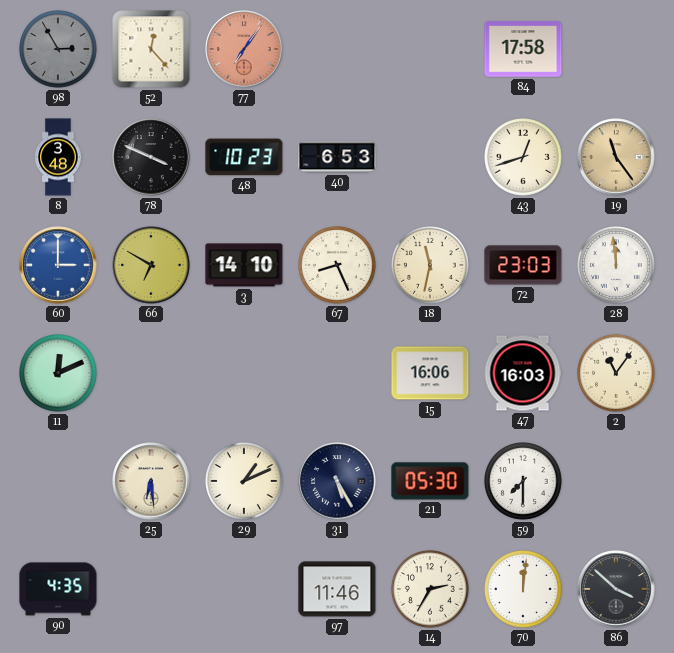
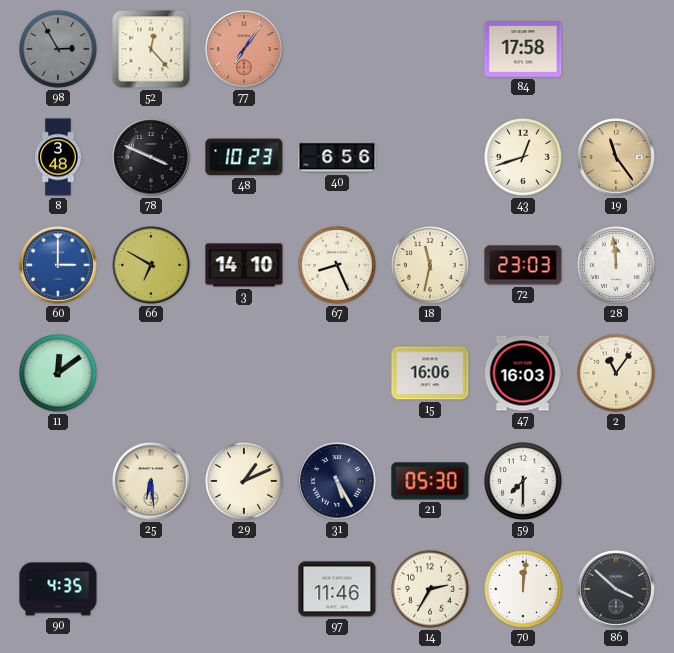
40: 6:53 -> 6:56
11: 12:11 -> 12:09
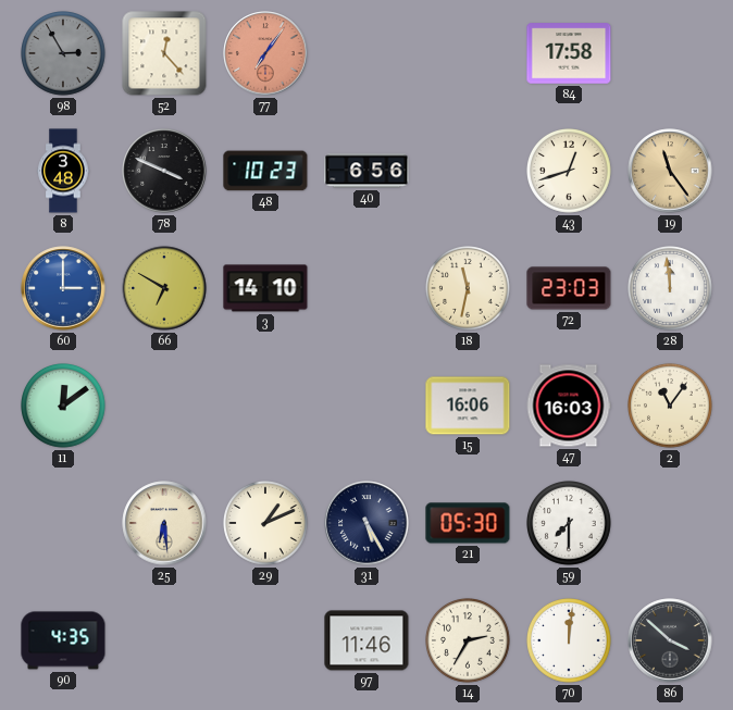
67: 8:26 -> none
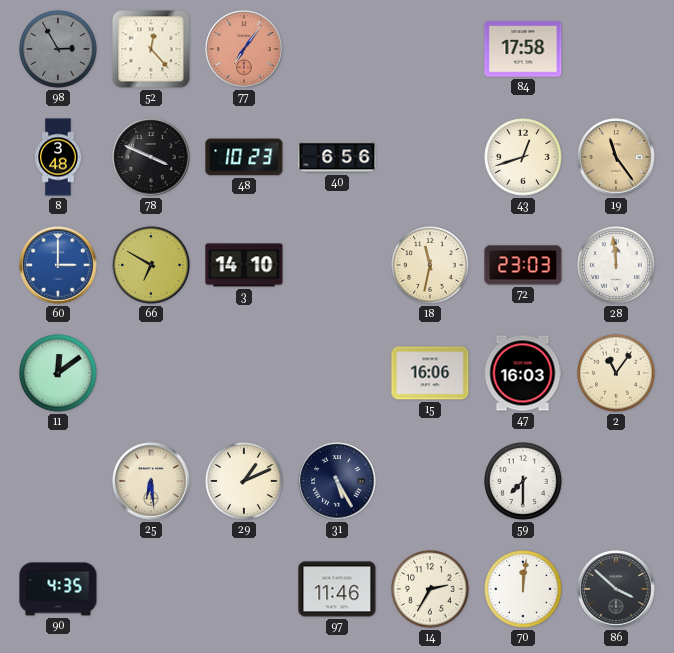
21: 05:30 -> none
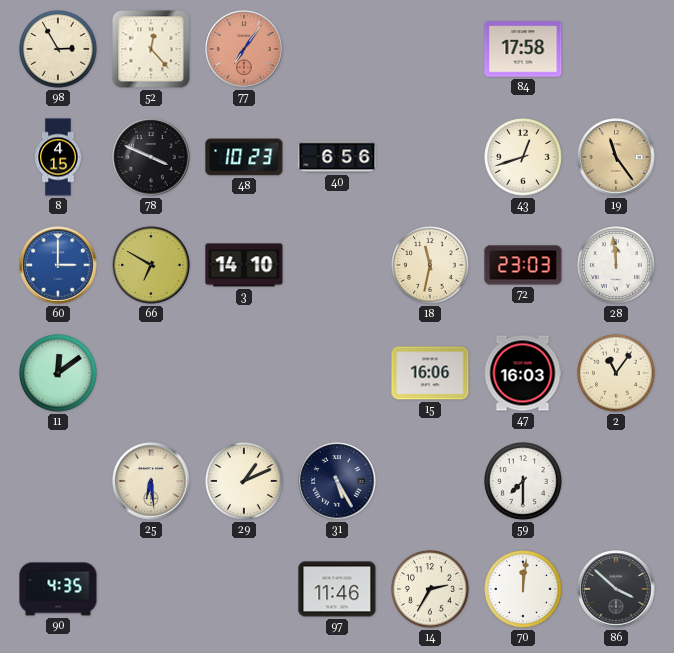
98 dial: grey -> cream
8: 3:48 -> 4:15
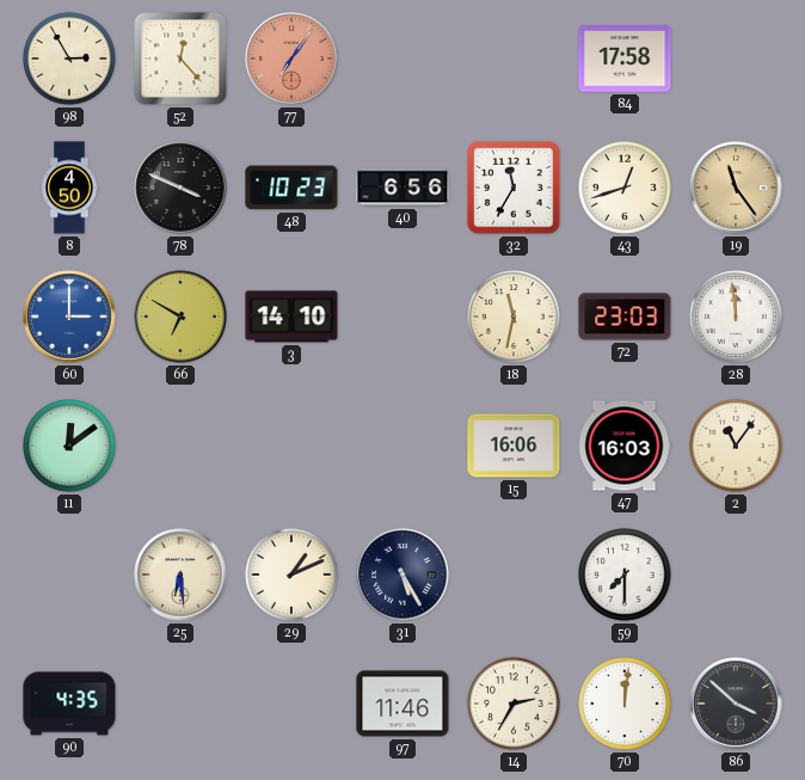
8: 4:15 -> 4:50
32: none -> 11:35
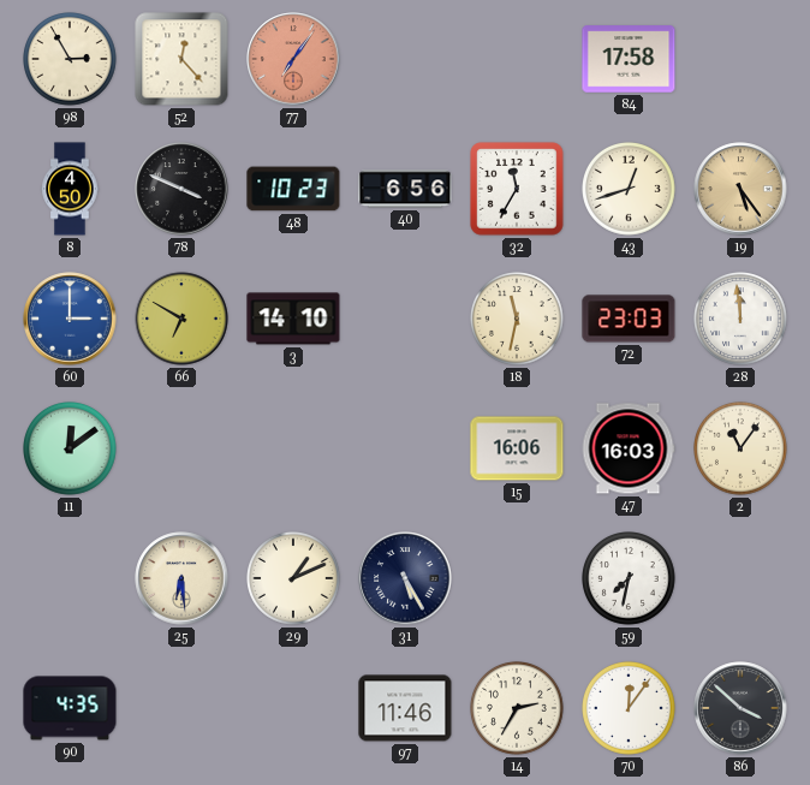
19: 11:24 -> 5:24
59: 7:30 -> 7:32
70: 12:01 -> 12:06
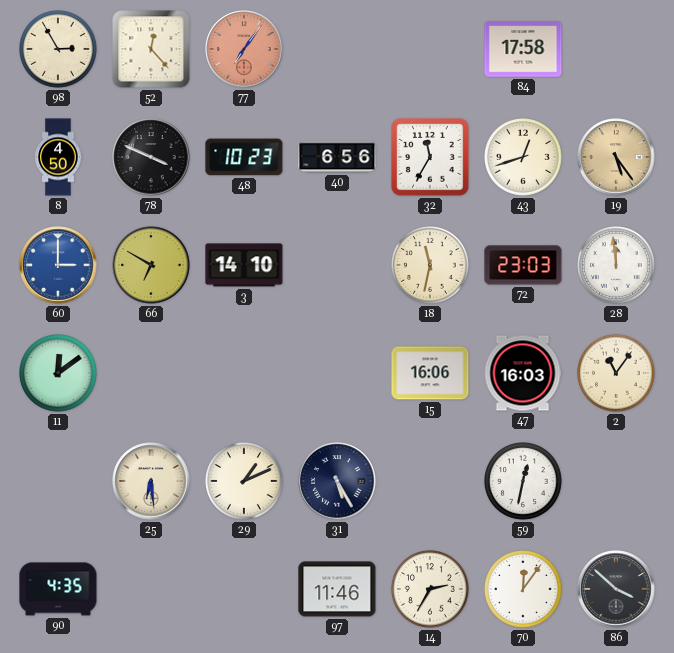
59: 7:32 -> 12:32
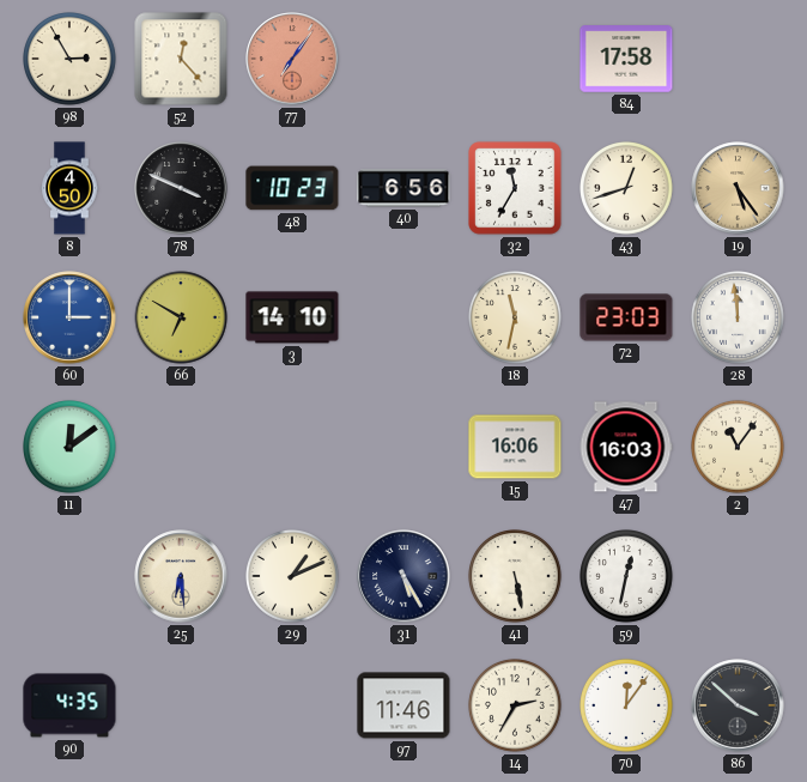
41: none -> 5:28
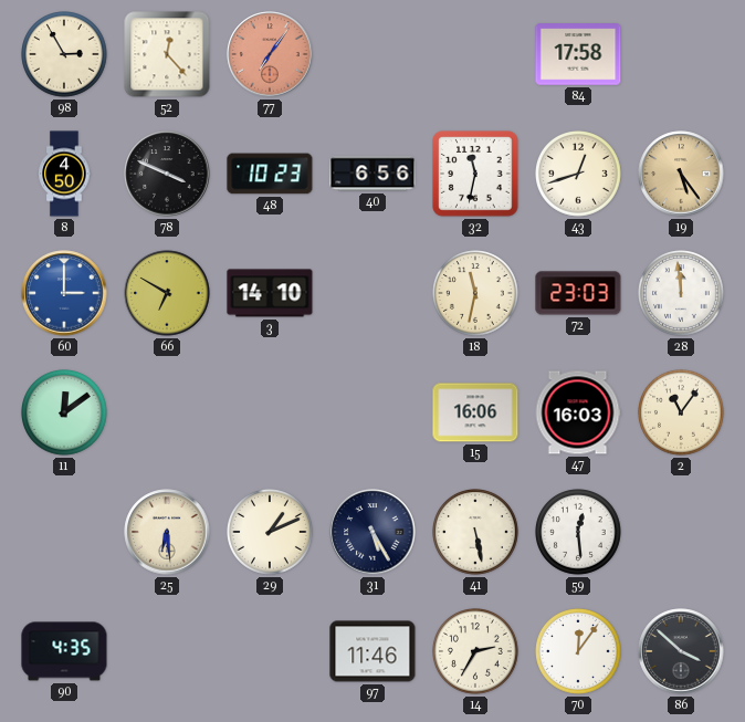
32: 11:35 -> 11:32
59: 12:32 -> 12:29
